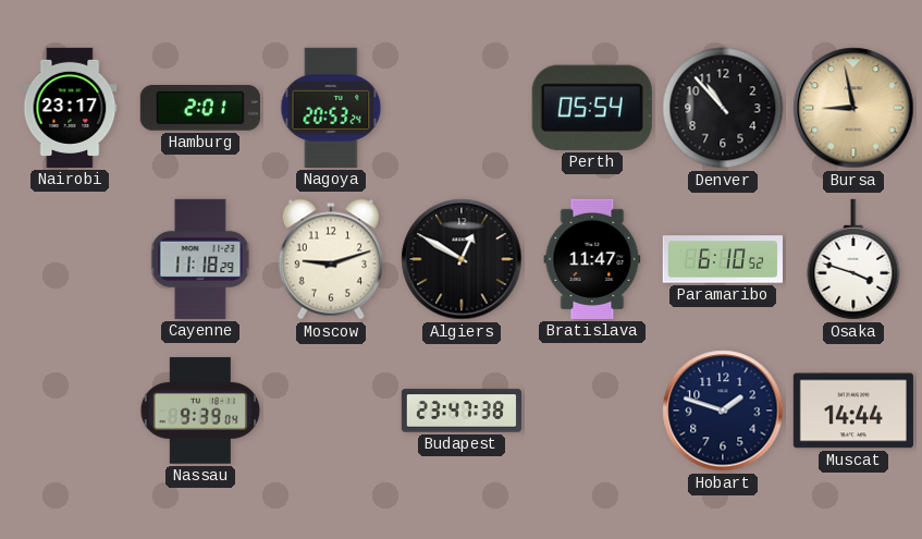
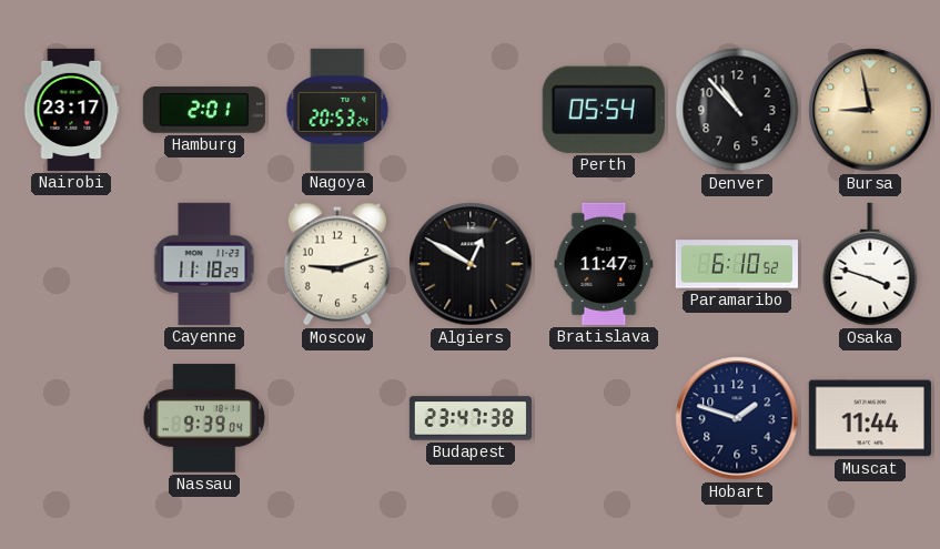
Muscat: 14:44 -> 11:44
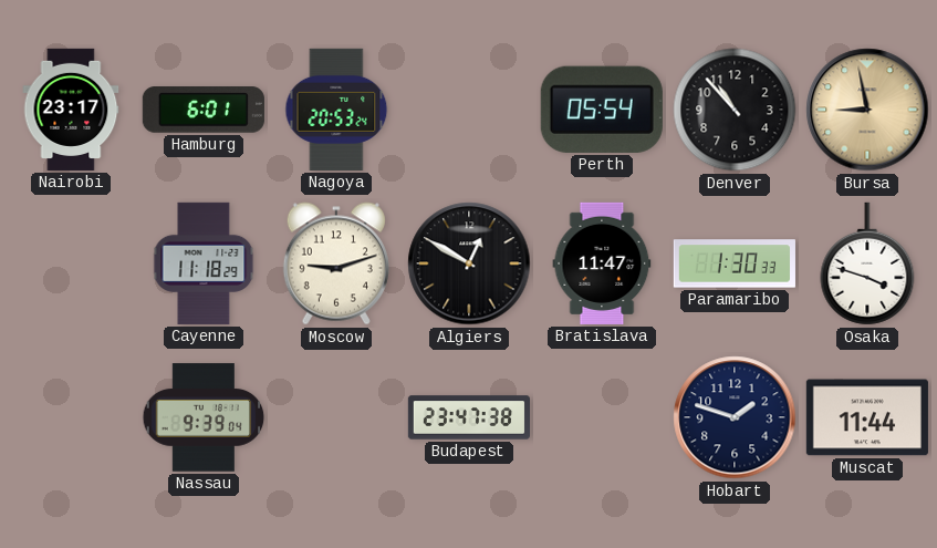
Hamburg: 2:01 -> 6:01
Paramaribo: 6:10 -> 1:30
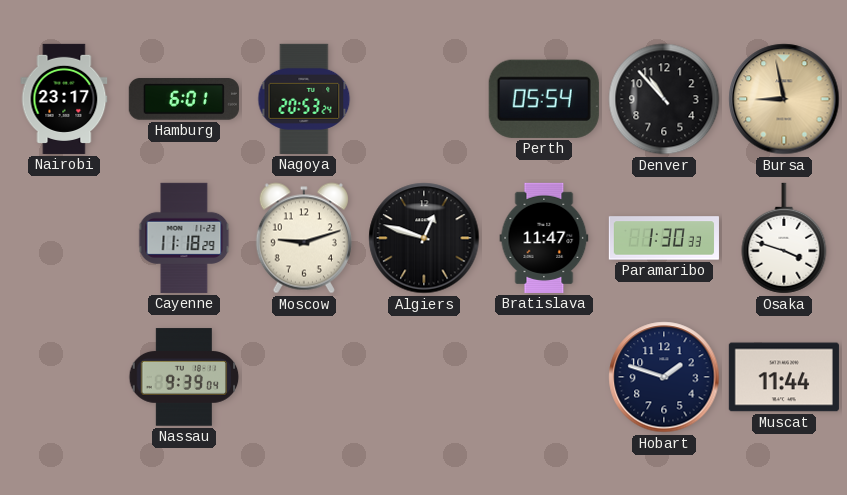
Algiers: 12:50 -> 12:48
Budapest: 23:47 -> none
